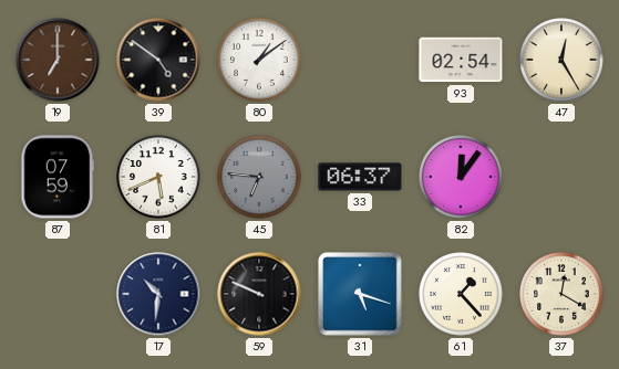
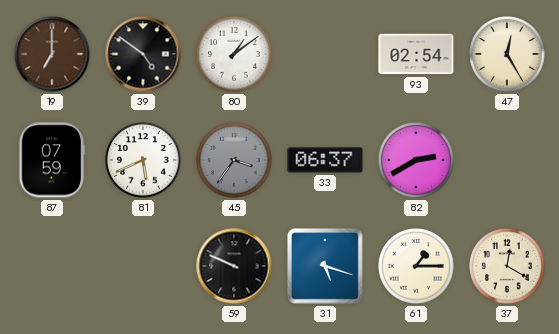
45: 6:46 -> 3:36
82: 12:06 -> 2:40
17: 10:31 -> none
61: 1:23 -> 1:15
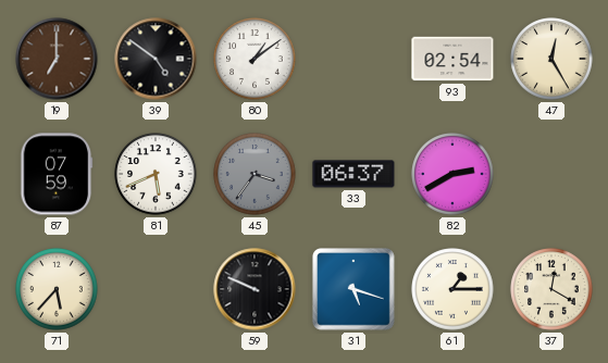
71: none -> 5:37
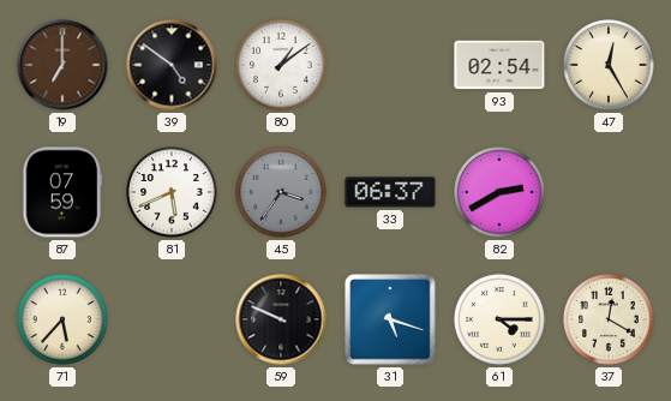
61: 1:15 -> 4:15
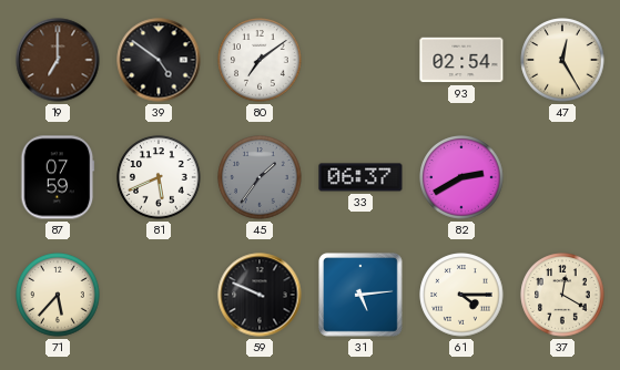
80: 1:09 -> 7:09
45: 3:36 -> 1:36
31: 5:18 -> 5:14
